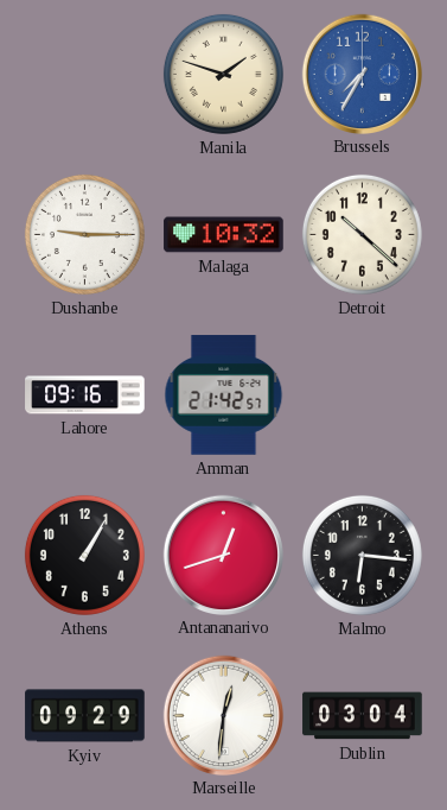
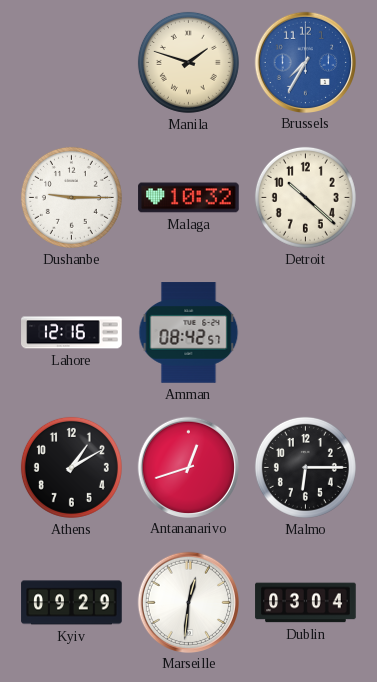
Lahore: 09:16 -> 12:16
Amman: 21:42 -> 08:42
Athens: 1:05 -> 1:10
Malmo: 6:16 -> 6:15
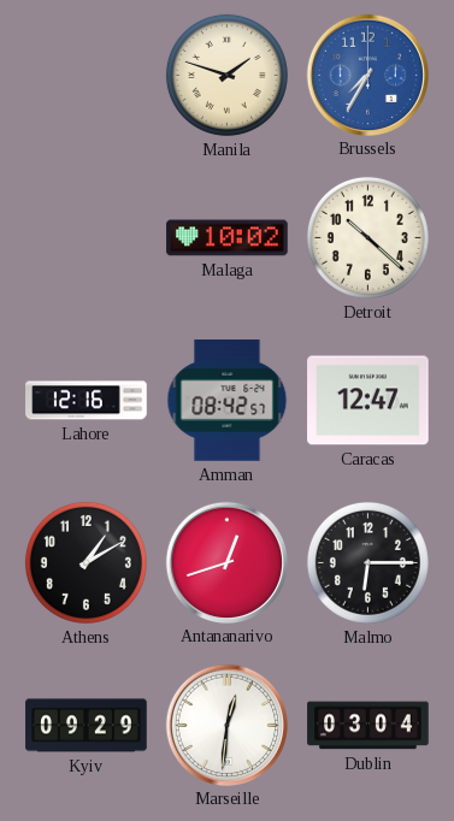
Dushanbe: 9:15 -> none
Malaga: 10:32 -> 10:02
Caracas: none -> 12:47
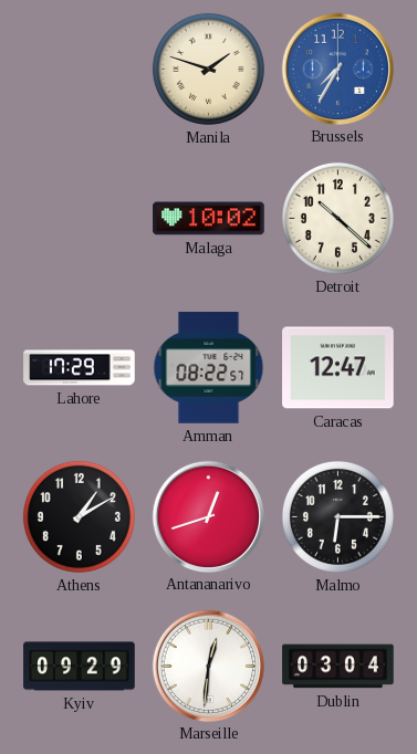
Lahore: 12:16 -> 17:29
Amman: 08:42 -> 08:22
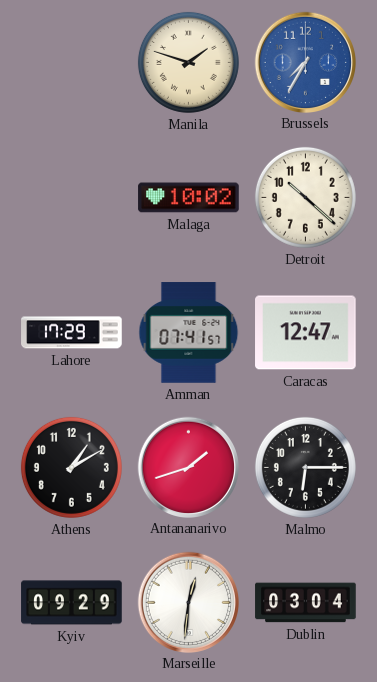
Amman: 08:22 -> 07:41
Antananarivo: 12:42 -> 1:42
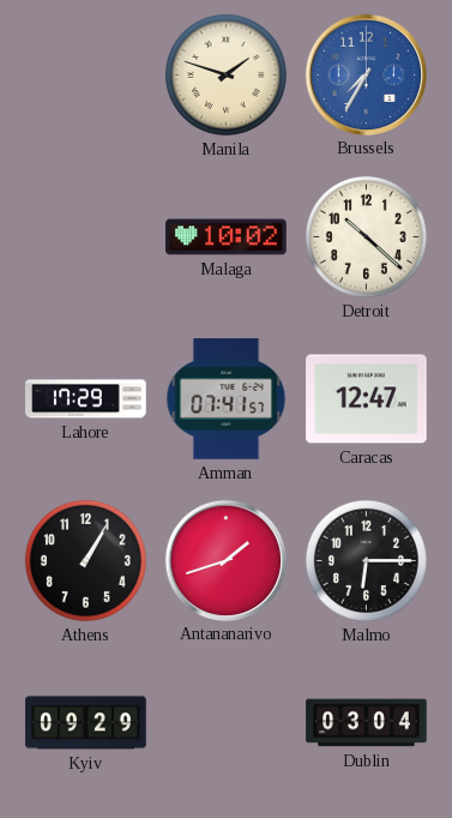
Athens: 1:10 -> 1:05
Marseille: 12:31 -> none
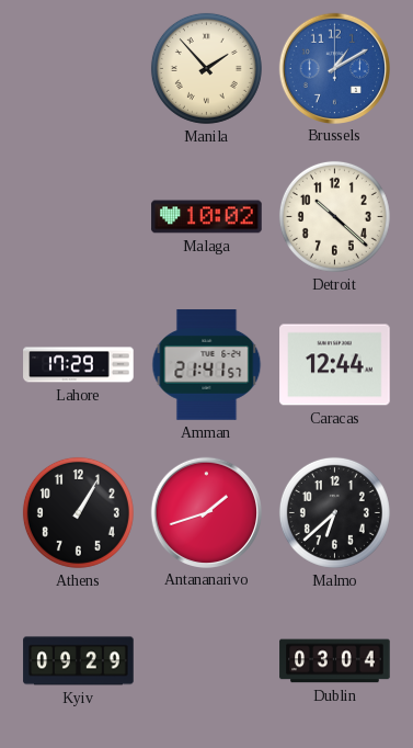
Manila: 1:48 -> 1:53
Brussels: 7:35 -> 1:10
Amman: 07:41 -> 21:41
Caracas: 12:47 -> 12:44
Malmo: 6:15 -> 6:38
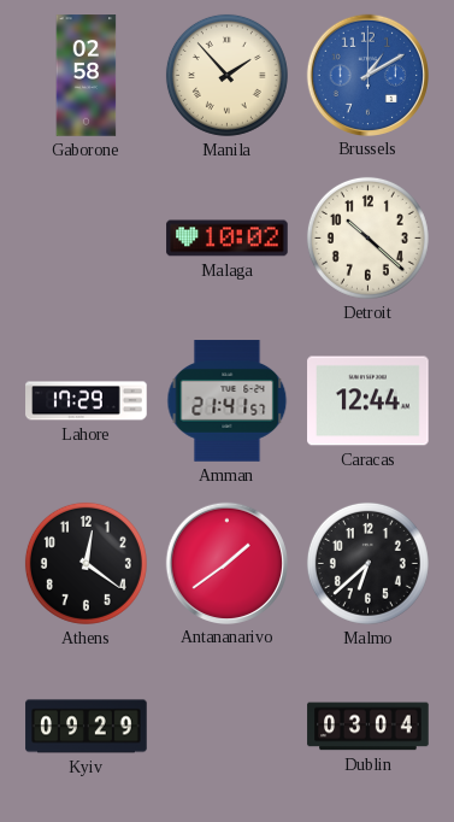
Gaborone: none -> 02:58
Athens: 1:05 -> 12:21
Antananarivo: 1:42 -> 1:39
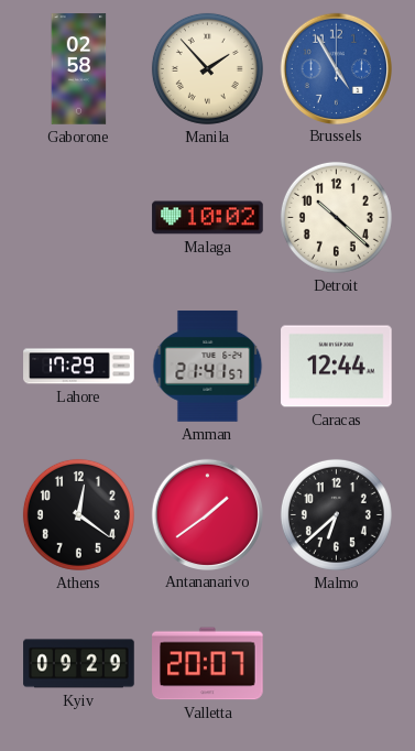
Brussels: 1:10 -> 4:55
Valletta: none -> 20:07
Dublin: 03:04 -> none
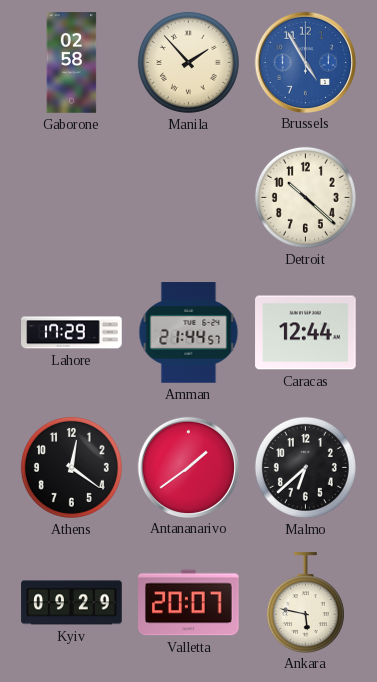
Malaga: 10:02 -> none
Amman: 21:41 -> 21:44
Ankara: none -> 5:47
